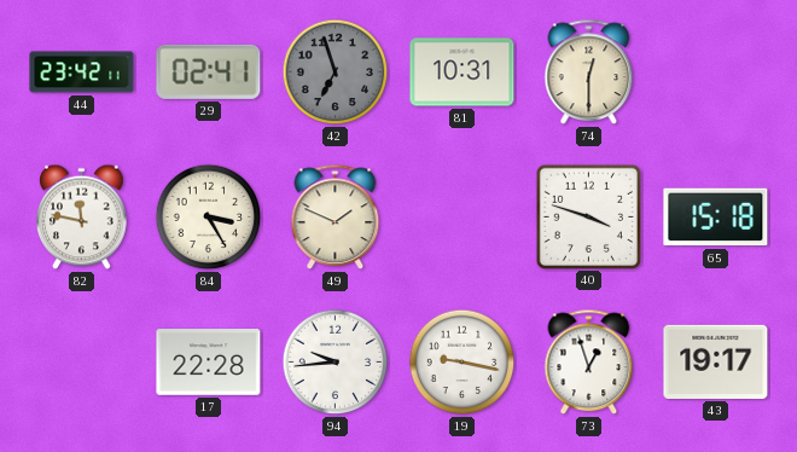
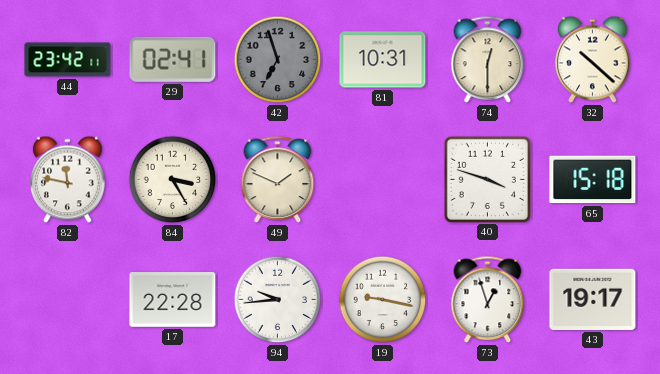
32: none -> 10:22
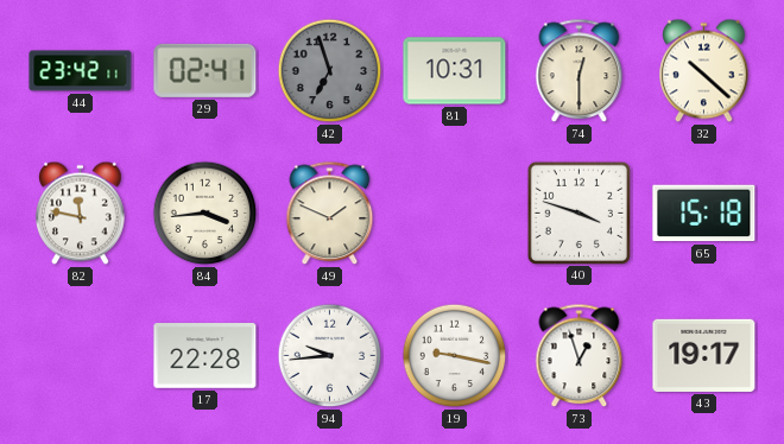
84: 3:25 -> 3:44
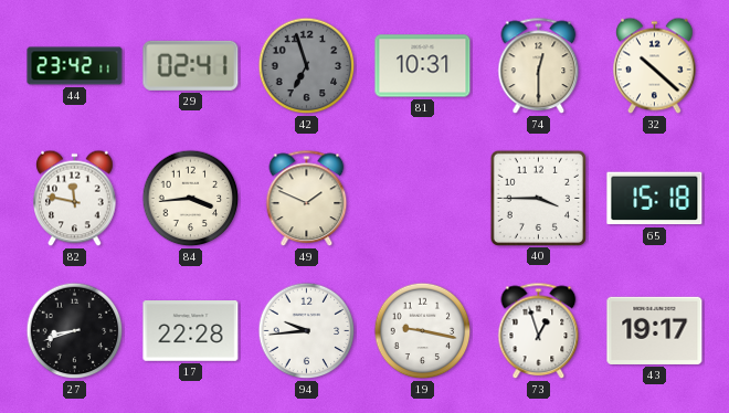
40: 3:48 -> 3:45
27: none -> 8:42
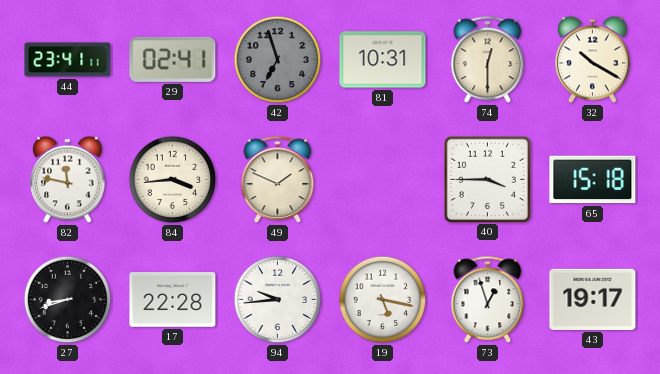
44: 23:42 -> 23:41
32: 10:22 -> 10:20
19: 9:17 -> 5:17
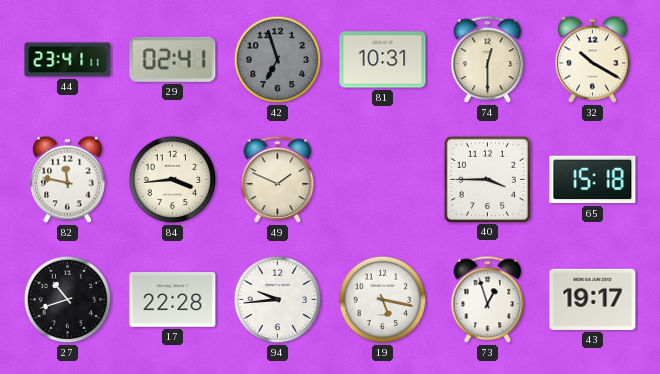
27: 8:42 -> 10:42
